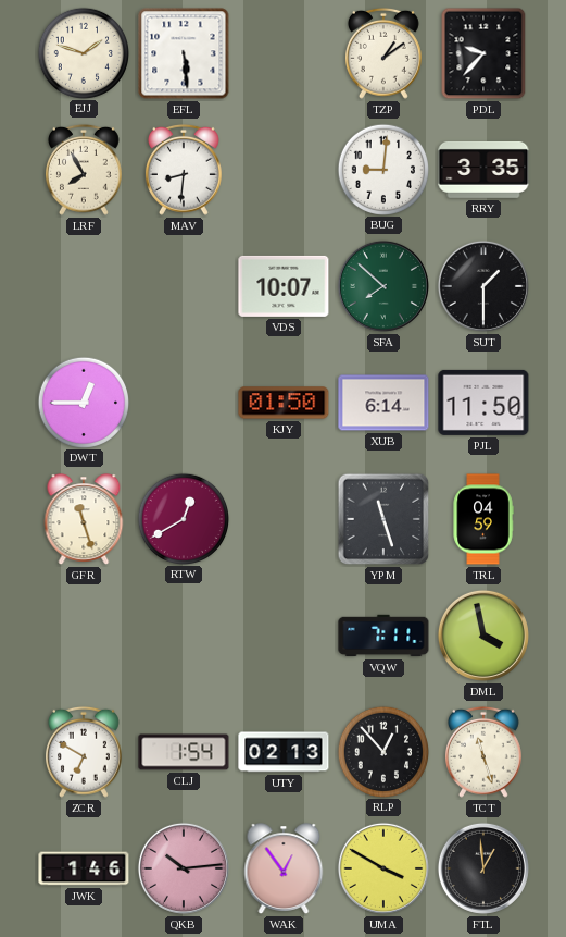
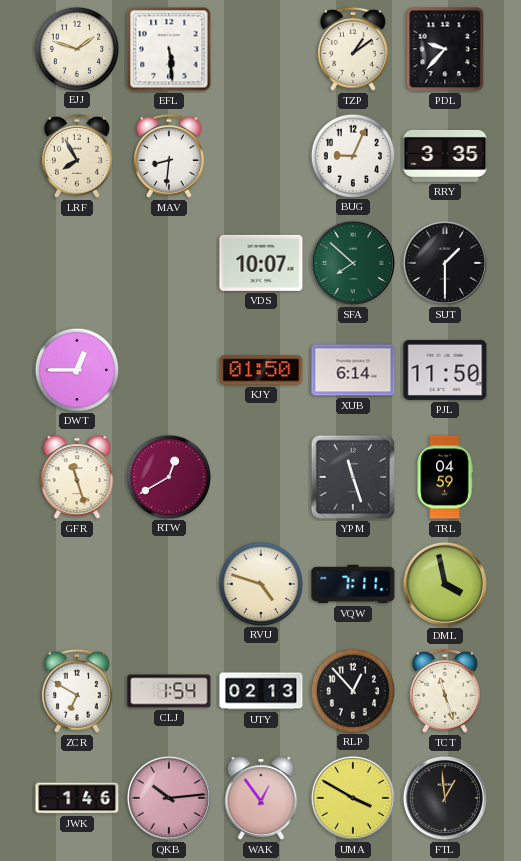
BUG: 9:01 -> 9:04
RVU: none -> 4:48
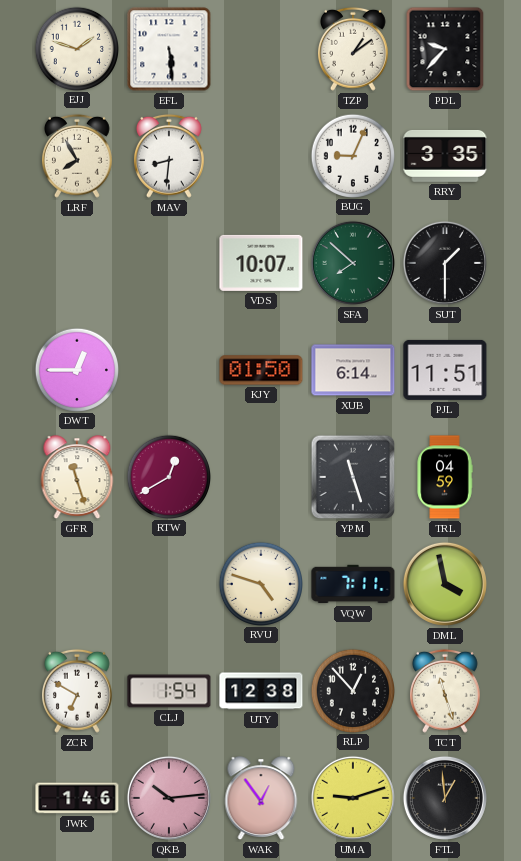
PJL: 11:50 -> 11:51
UTY: 02:13 -> 12:38
UMA: 3:50 -> 9:12
